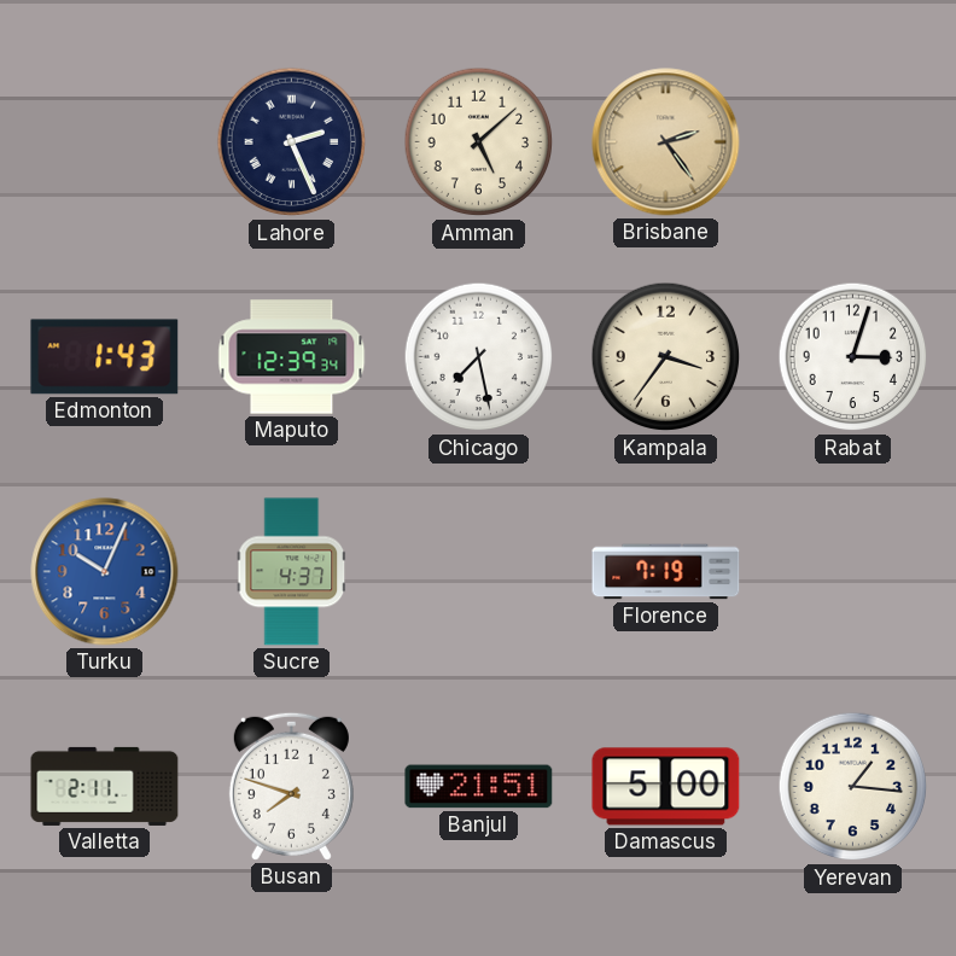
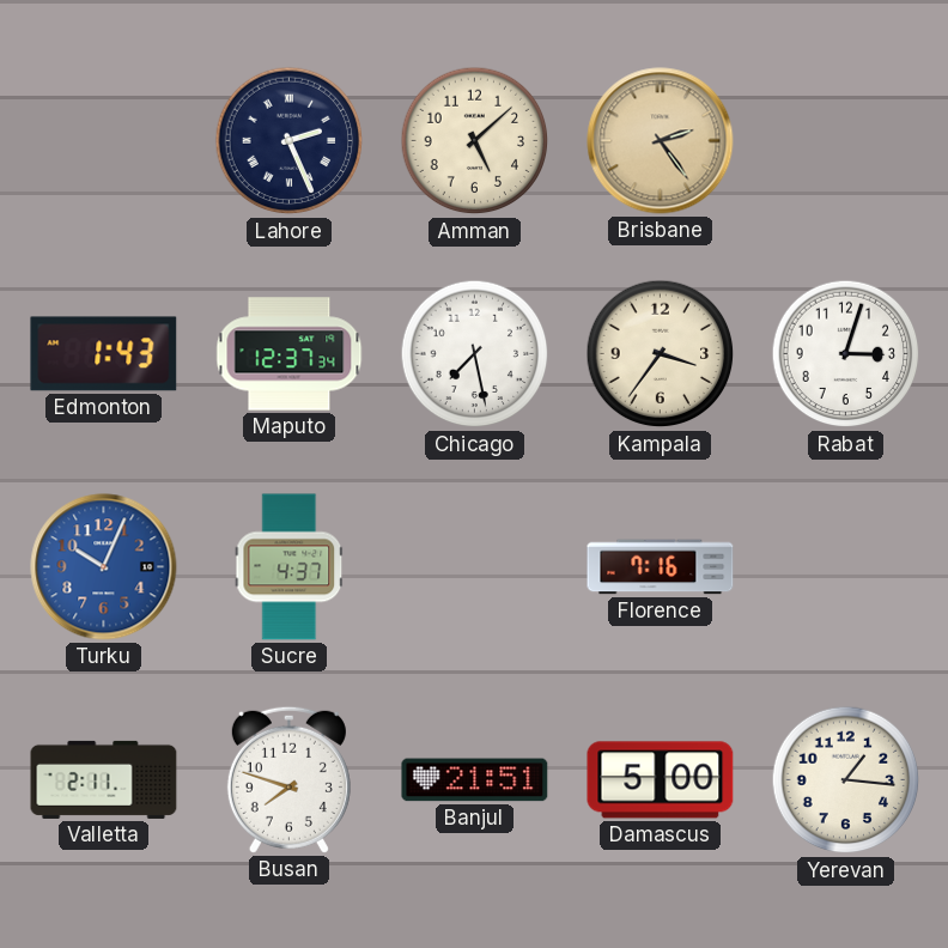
Maputo: 12:39 -> 12:37
Florence: 7:19 -> 7:16
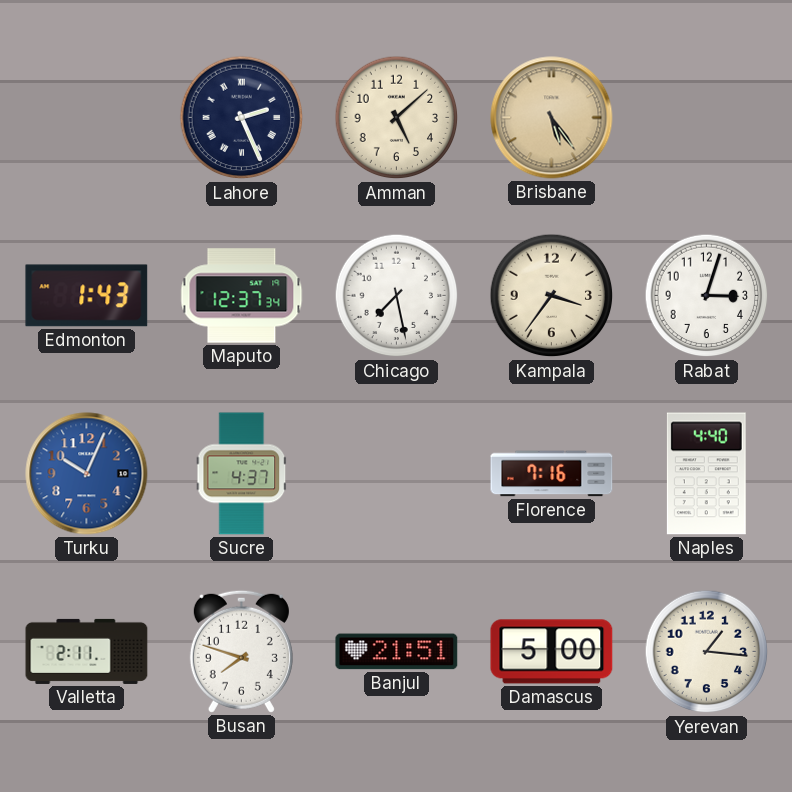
Brisbane: 2:24 -> 5:24
Naples: none -> 4:40
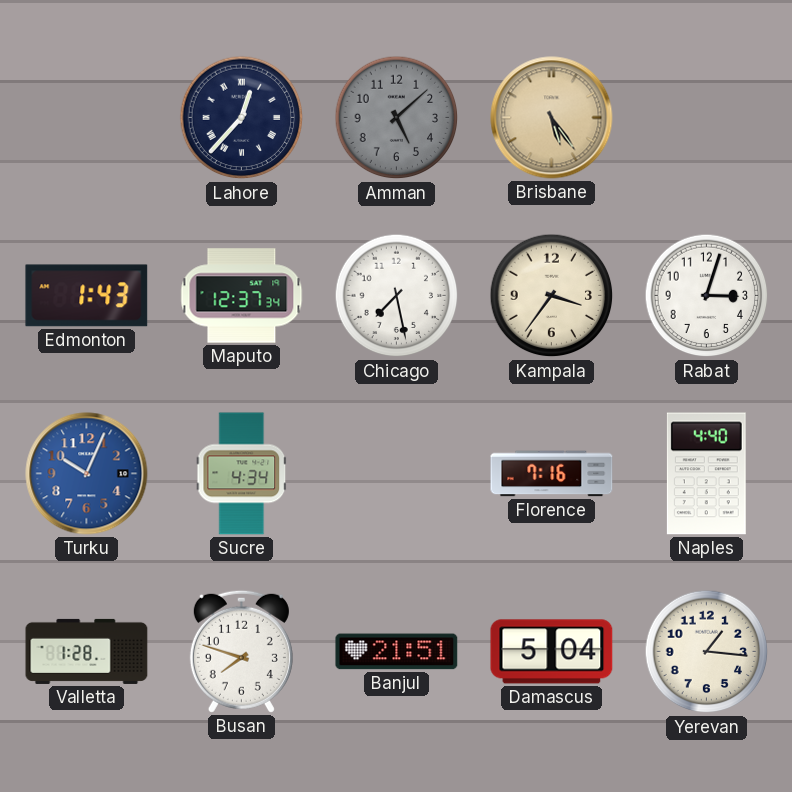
Lahore: 2:26 -> 12:37
Amman dial: cream -> grey
Sucre: 4:37 -> 4:34
Valletta: 2:11 -> 1:28
Damascus: 5:00 -> 5:04
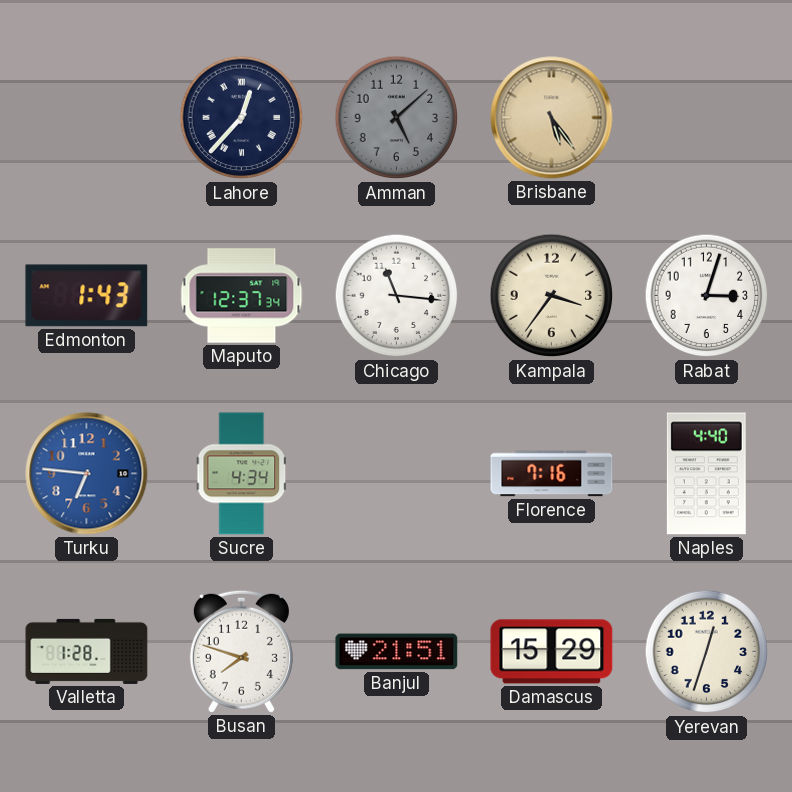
Chicago: 7:28 -> 11:16
Turku: 10:04 -> 6:46
Damascus: 5:04 -> 15:29
Yerevan: 1:16 -> 12:33
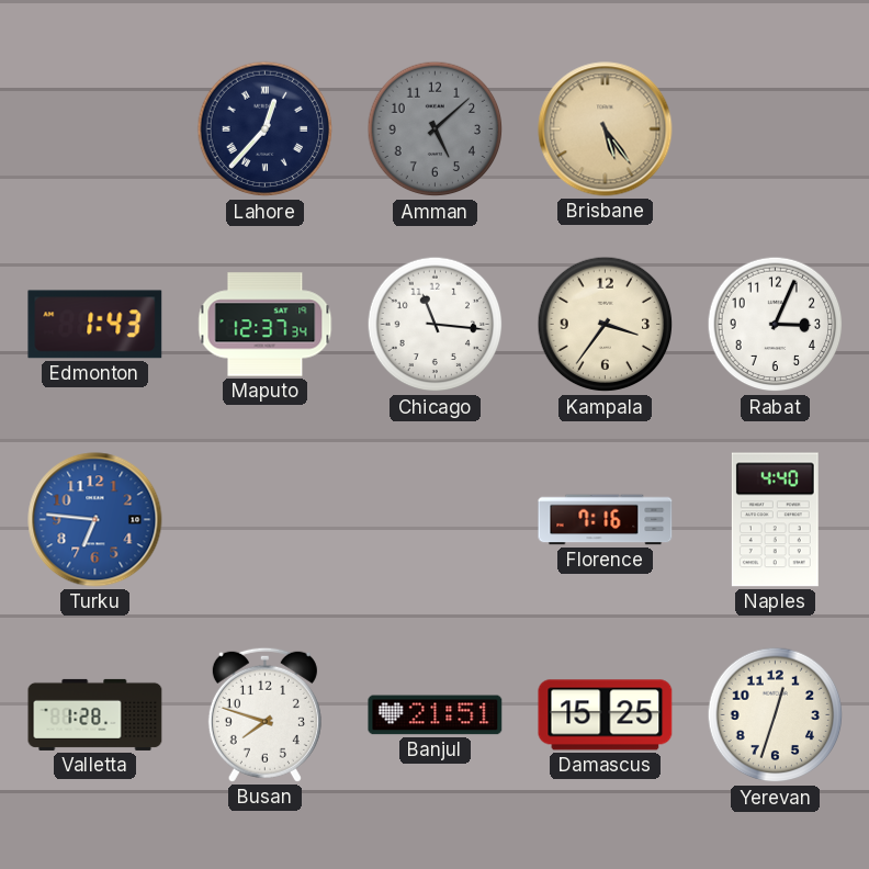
Rabat: 3:03 -> 3:04
Sucre: 4:34 -> none
Damascus: 15:29 -> 15:25
